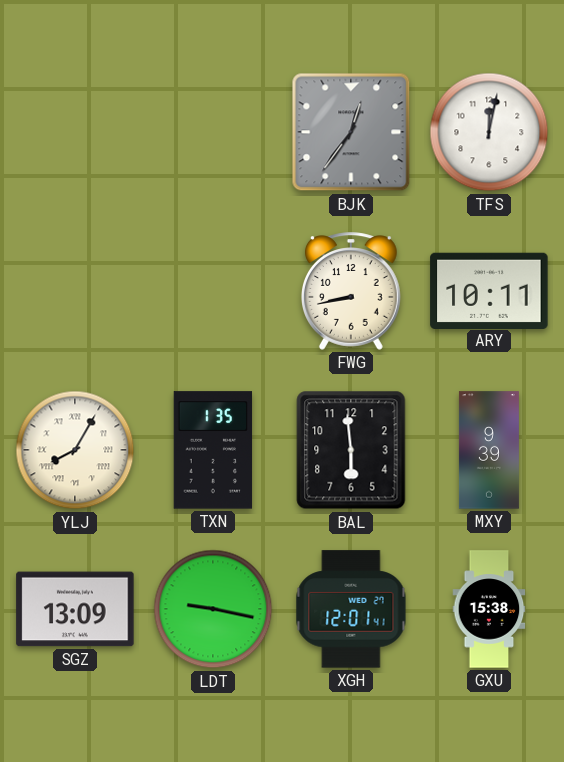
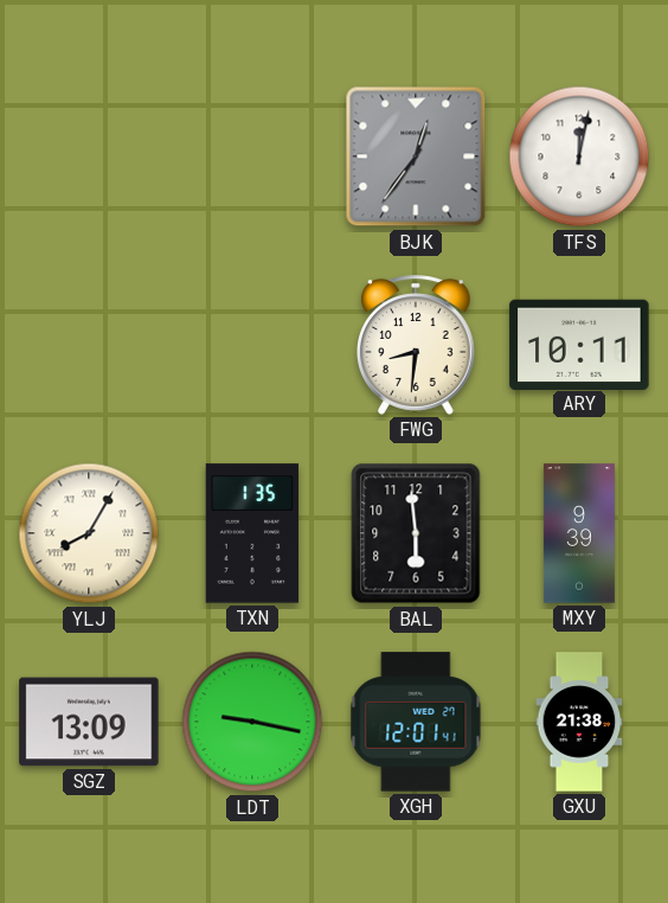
FWG: 8:43 -> 8:31
GXU: 15:38 -> 21:38
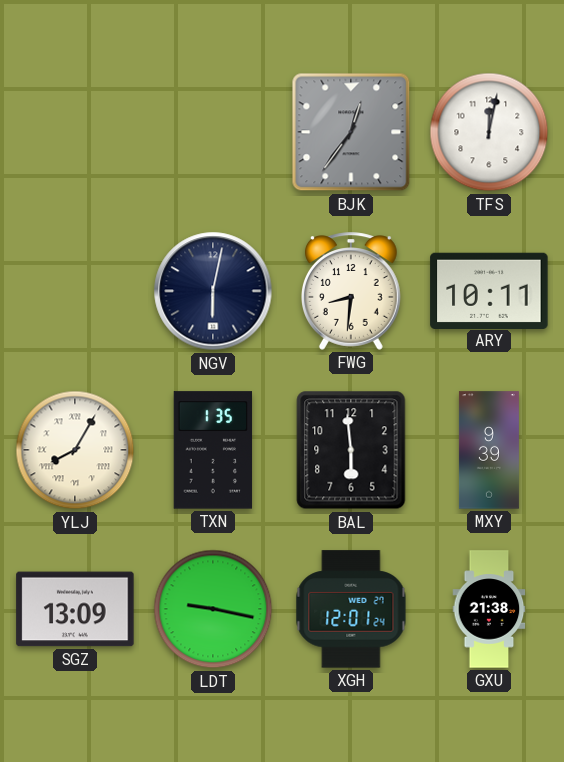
NGV: none -> 6:02
XGH: 12:01:41 -> 12:01:24
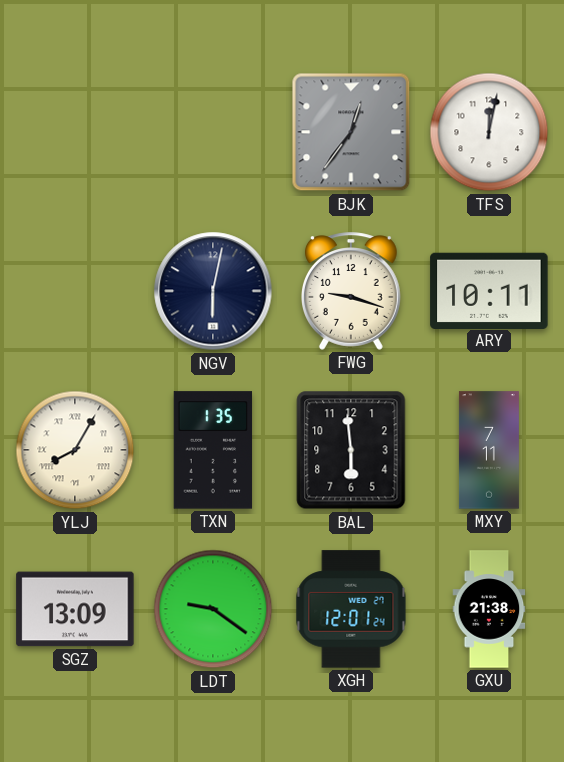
FWG: 8:31 -> 9:18
MXY: 9:39 -> 7:11
LDT: 9:17 -> 9:21
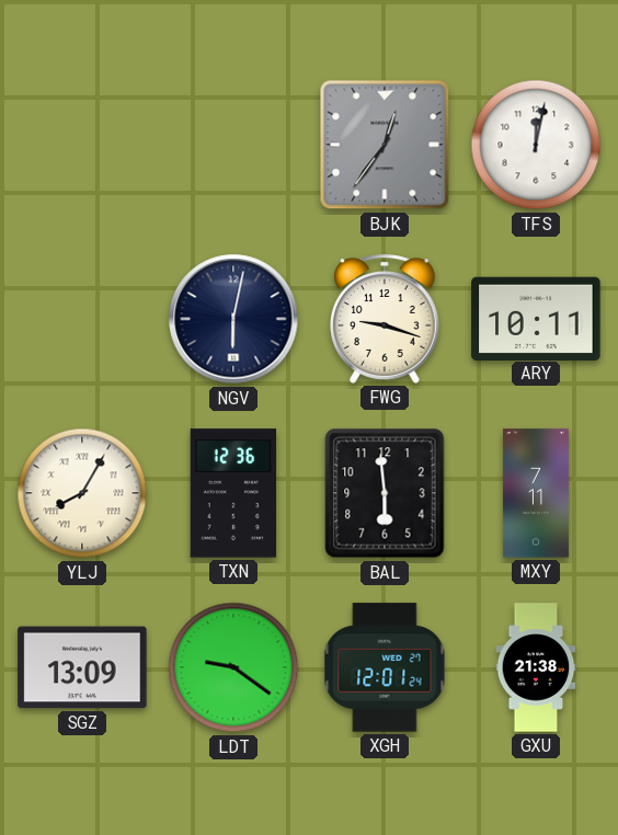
TXN: 1:35 -> 12:36
